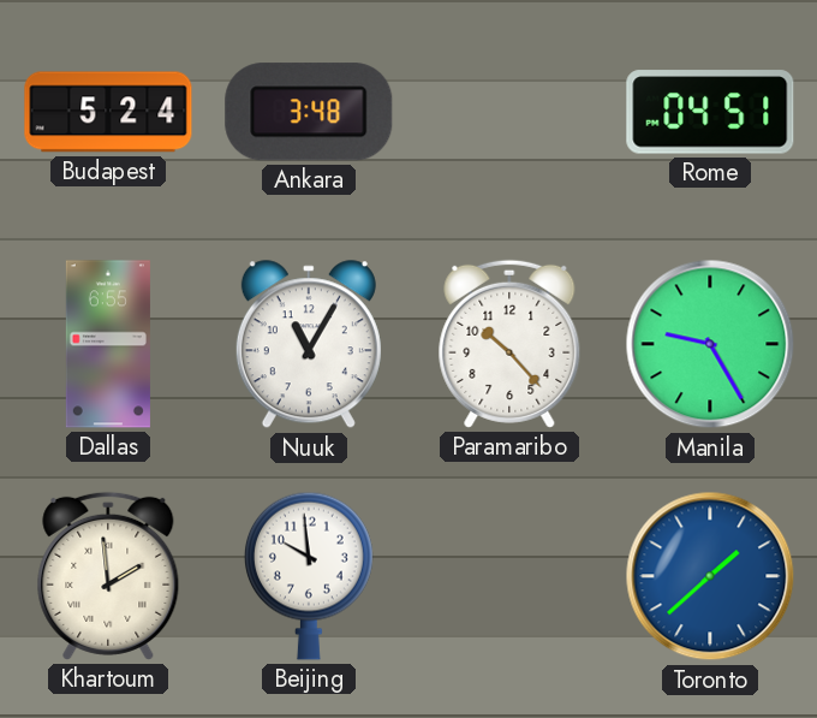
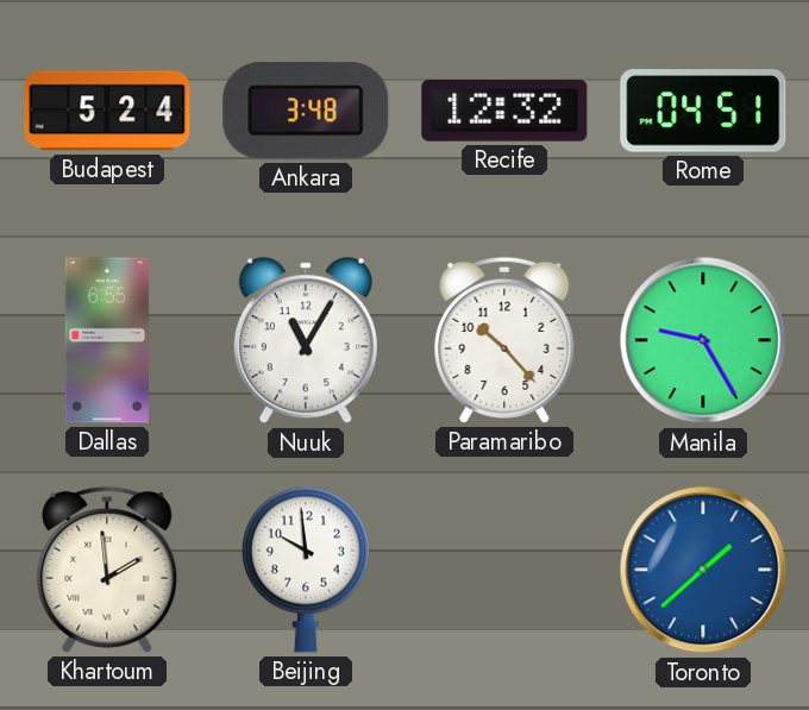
Recife: none -> 12:32
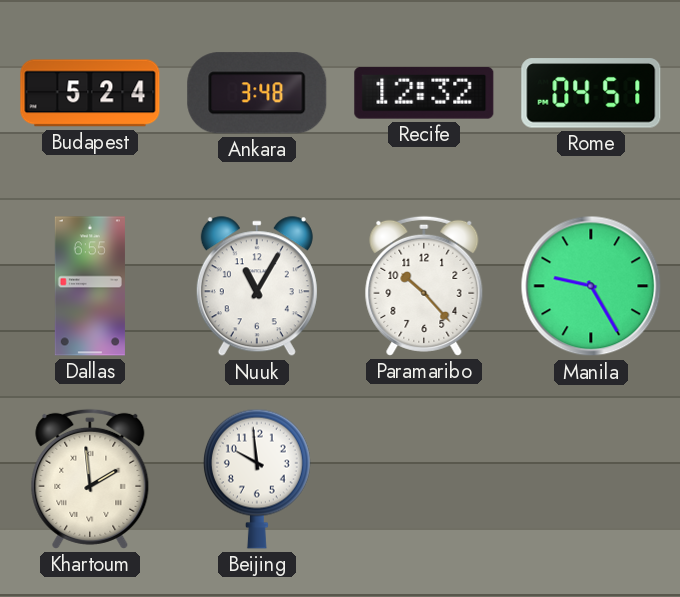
Toronto: 1:38 -> none
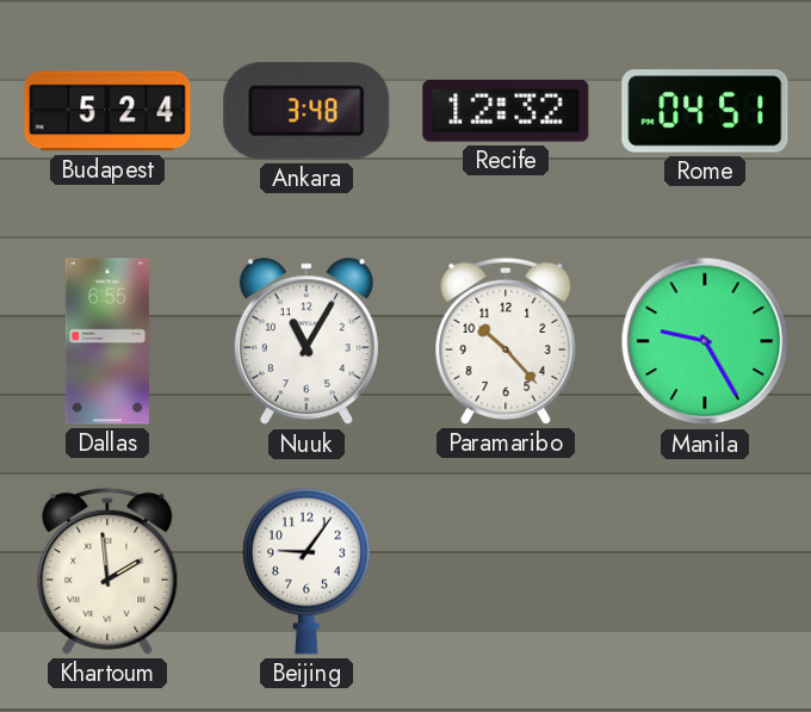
Beijing: 9:59 -> 9:06
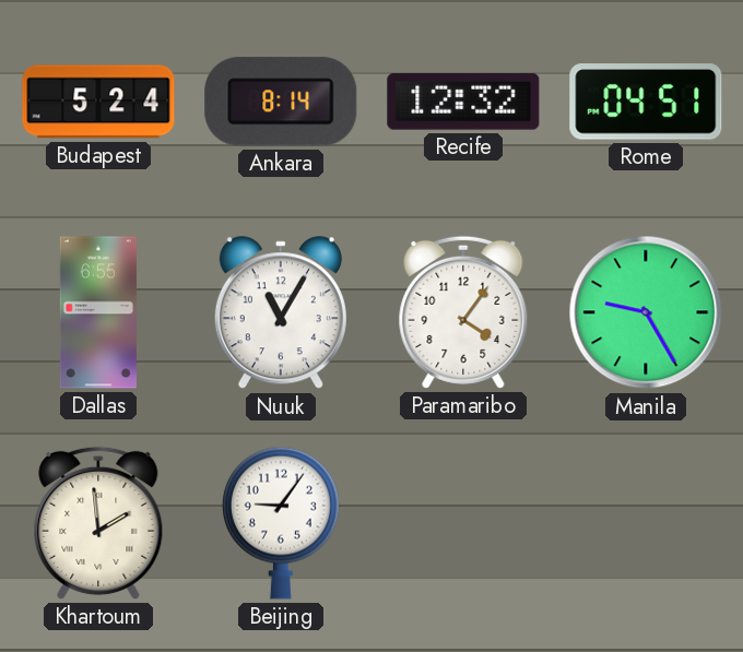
Ankara: 3:48 -> 8:14
Paramaribo: 10:23 -> 4:06
